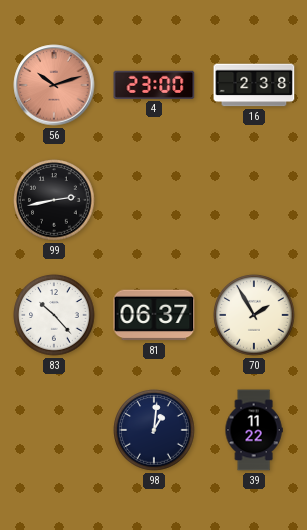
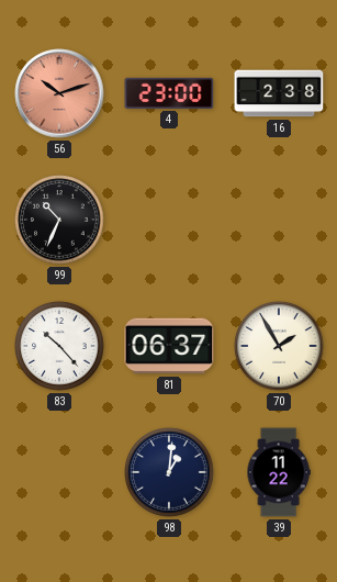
99: 2:43 -> 10:34
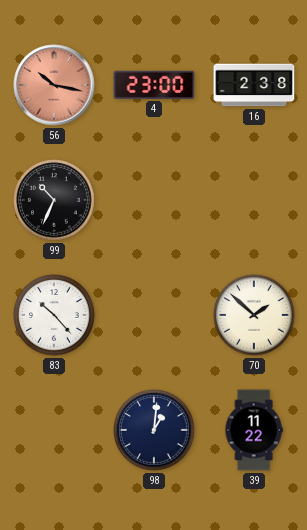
56: 10:12 -> 10:17
81: 06:37 -> none
70: 1:55 -> 1:52
